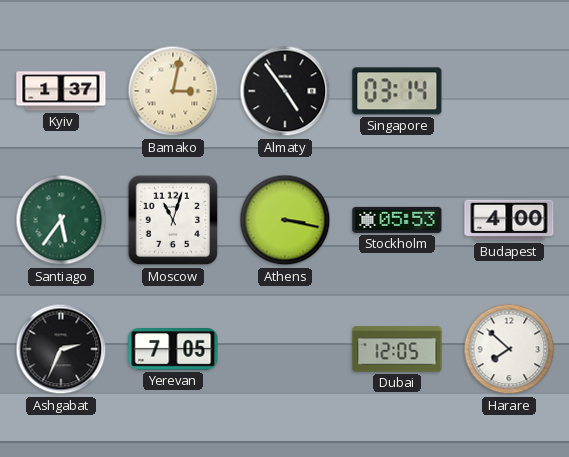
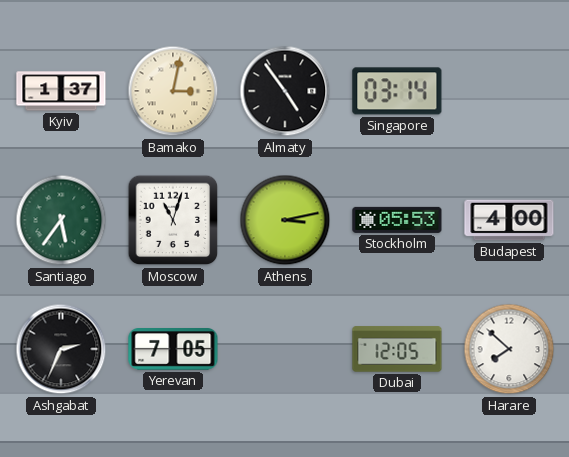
Athens: 3:17 -> 3:13
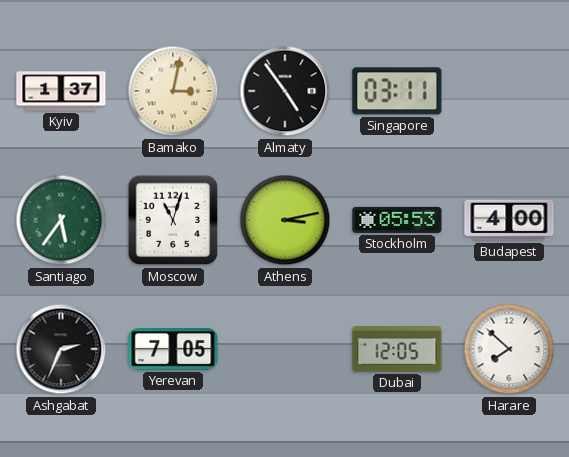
Singapore: 03:14 -> 03:11
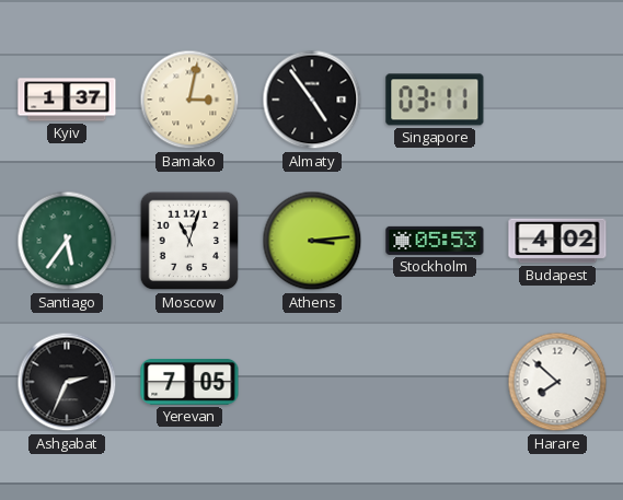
Athens: 3:13 -> 3:14
Budapest: 4:00 -> 4:02
Dubai: 12:05 -> none
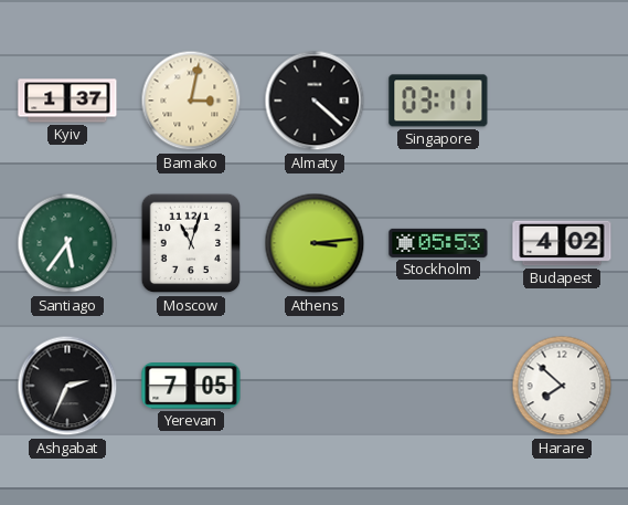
Almaty: 4:54 -> 4:22
